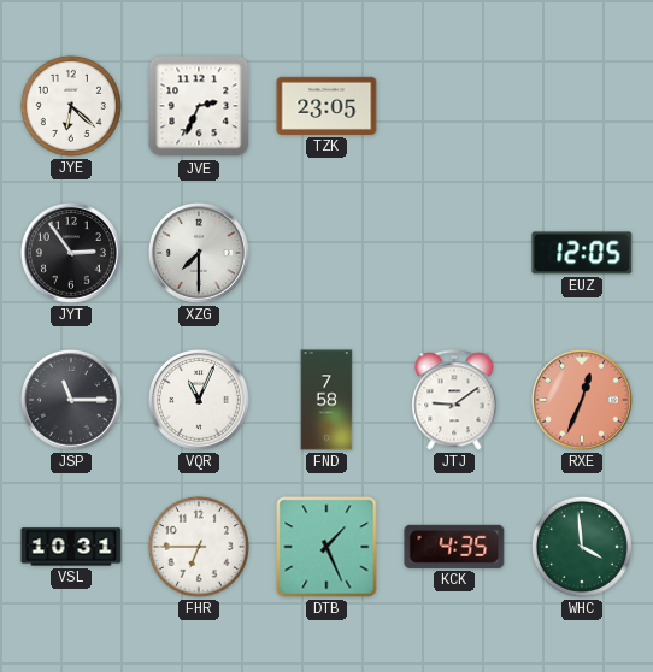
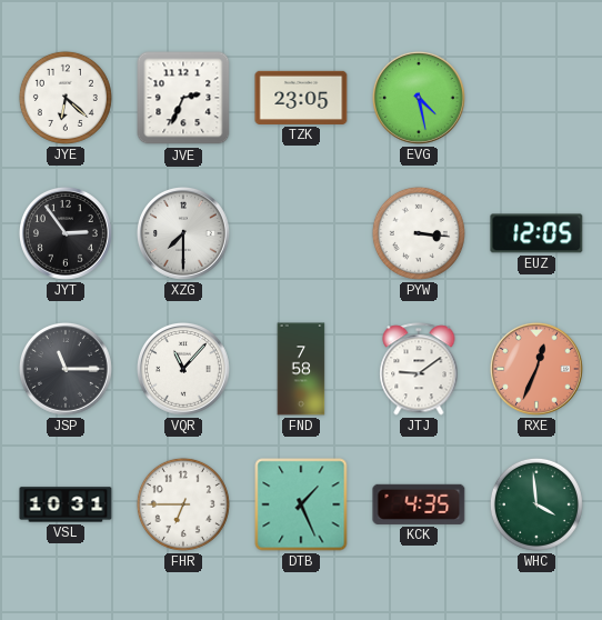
EVG: none -> 4:28
PYW: none -> 3:16
VQR: 11:04 -> 11:07
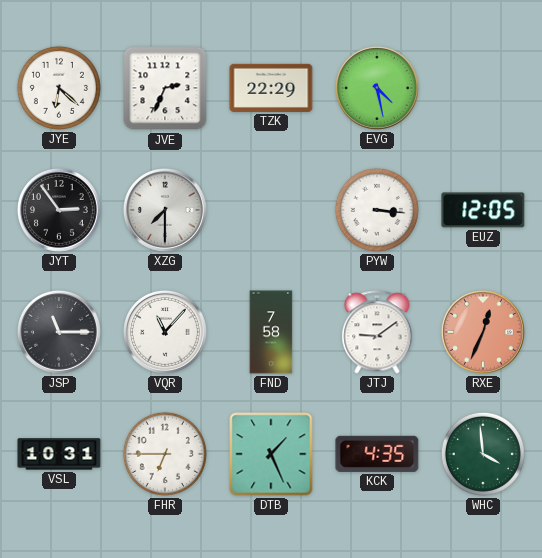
TZK: 23:05 -> 22:29
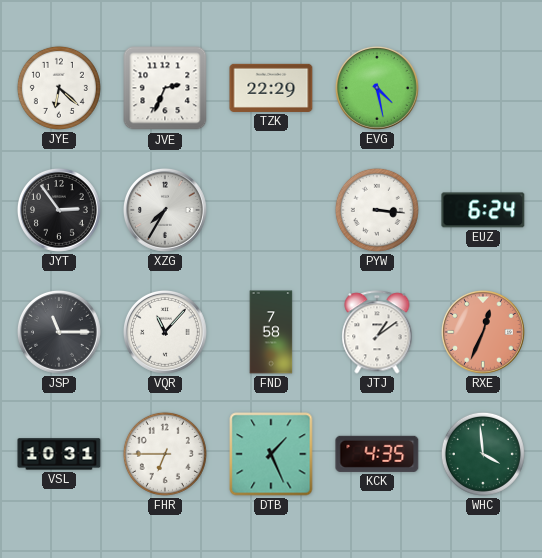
XZG: 7:30 -> 7:35
EUZ: 12:05 -> 6:24
JTJ: 9:09 -> 1:09
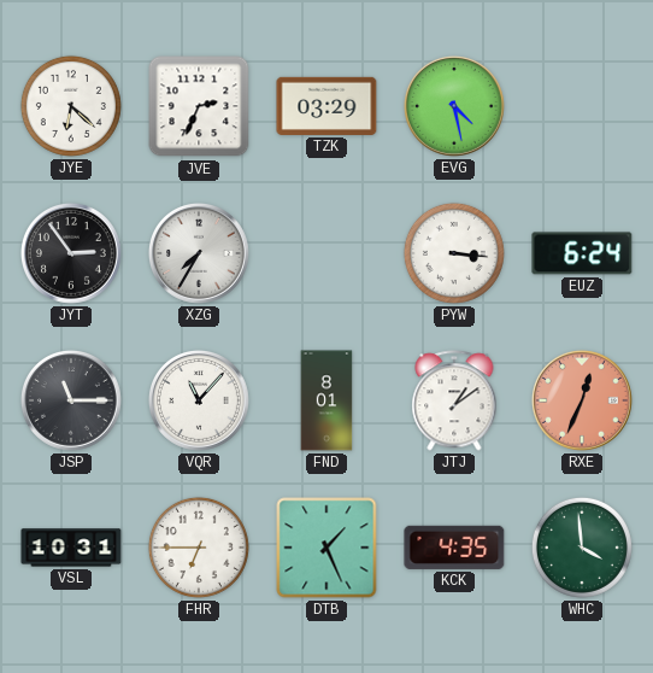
TZK: 22:29 -> 03:29
FND: 7:58 -> 8:01
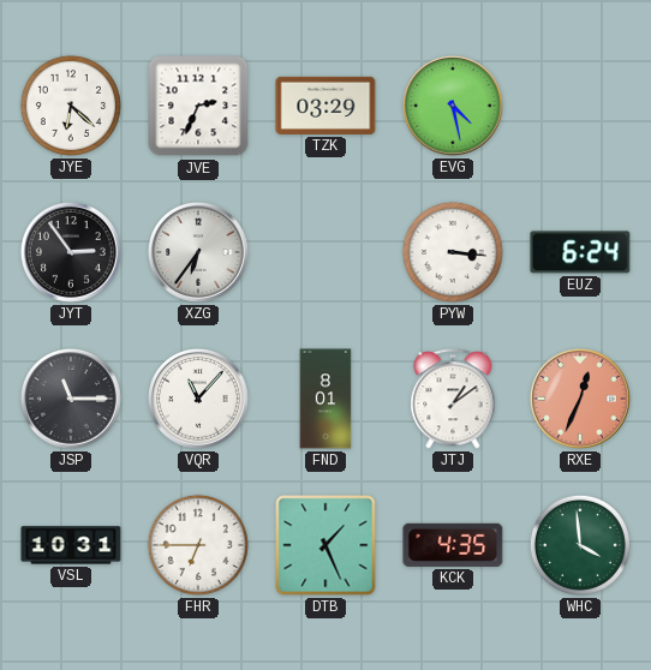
XZG: 7:35 -> 6:36
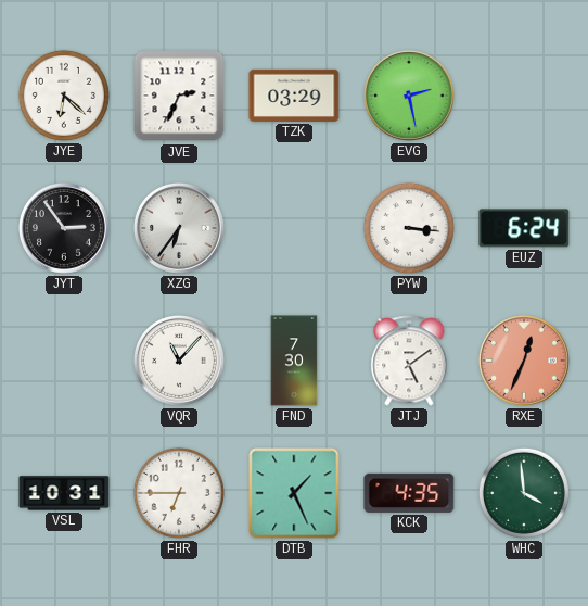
EVG: 4:28 -> 2:28
JSP: 11:15 -> none
FND: 8:01 -> 7:30
JTJ: 1:09 -> 5:09
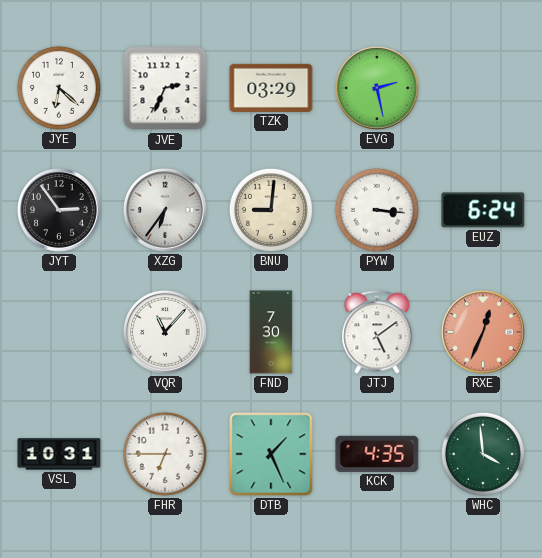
BNU: none -> 9:01
